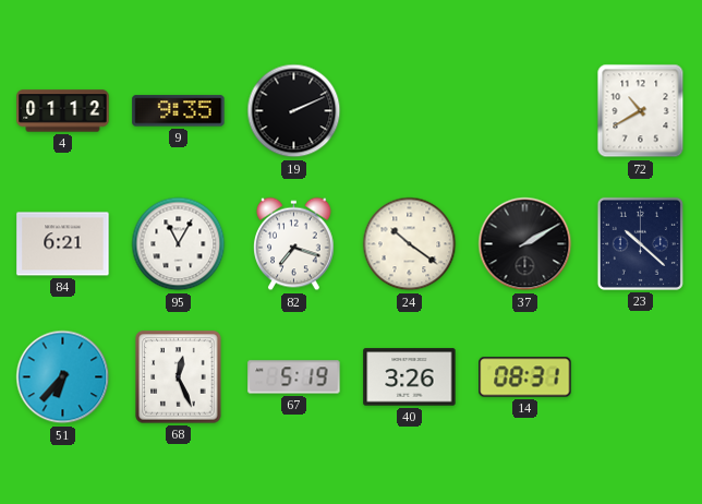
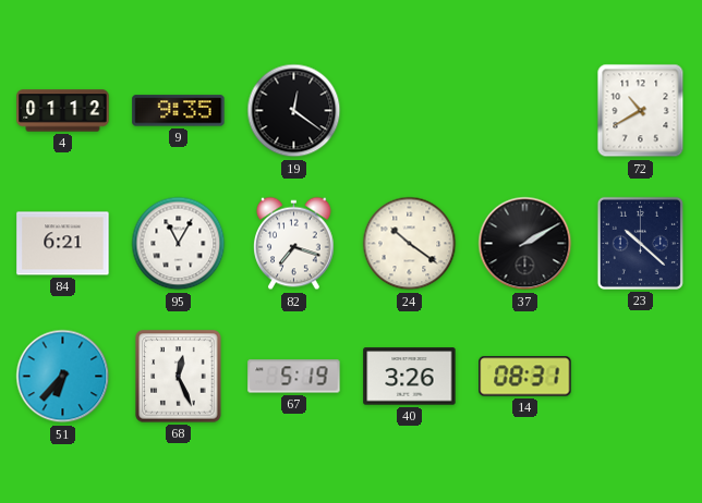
19: 2:11 -> 12:21
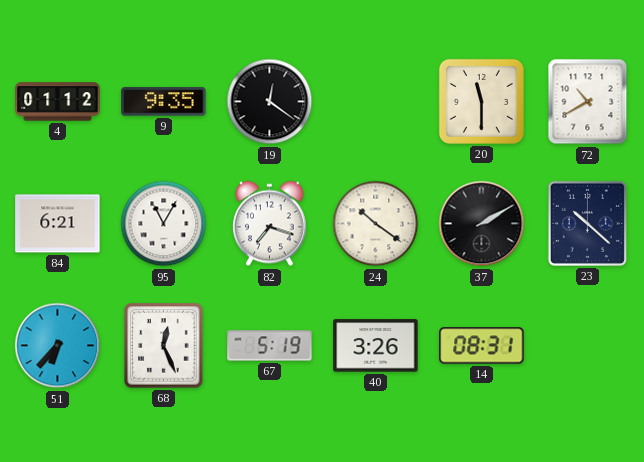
20: none -> 11:30
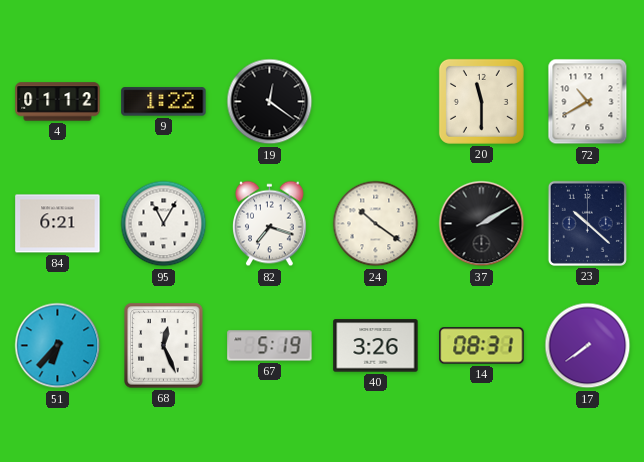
9: 9:35 -> 1:22
17: none -> 7:39
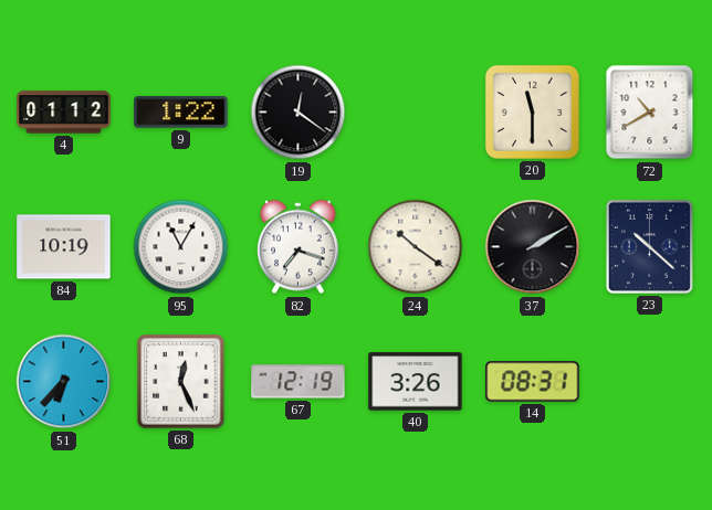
84: 6:21 -> 10:19
67: 5:19 -> 12:19
17: 7:39 -> none
